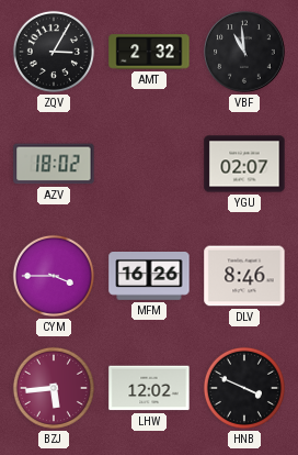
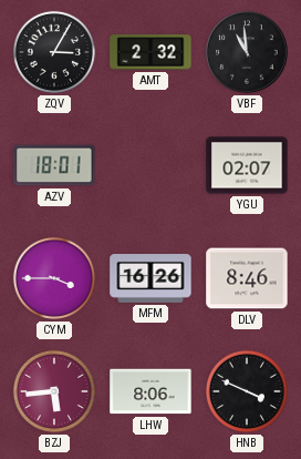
AZV: 18:02 -> 18:01
LHW: 12:02 -> 8:06
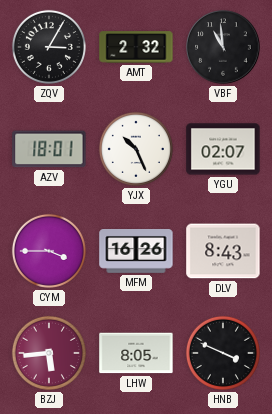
YJX: none -> 10:26
DLV: 8:46 -> 8:43
LHW: 8:06 -> 8:05
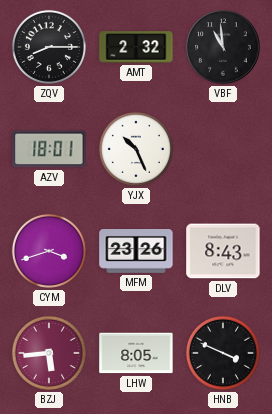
ZQV: 3:05 -> 8:15
YGU: 02:07 -> none
CYM: 3:45 -> 3:42
MFM: 16:26 -> 23:26
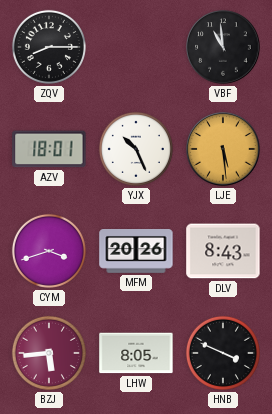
AMT: 2:32 -> none
LJE: none -> 5:29
MFM: 23:26 -> 20:26
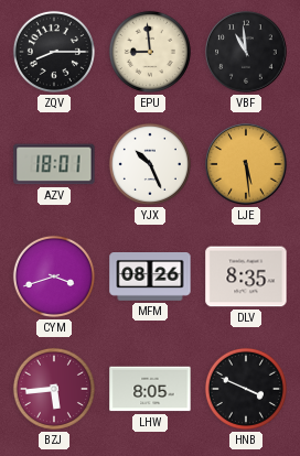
EPU: none -> 8:59
MFM: 20:26 -> 08:26
DLV: 8:43 -> 8:35
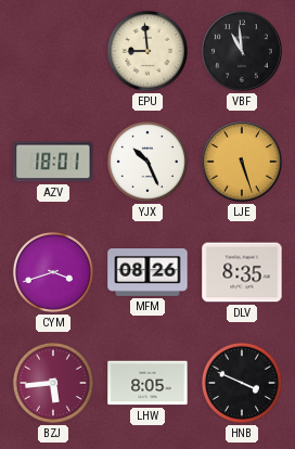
ZQV: 8:15 -> none
LJE: 5:29 -> 5:27
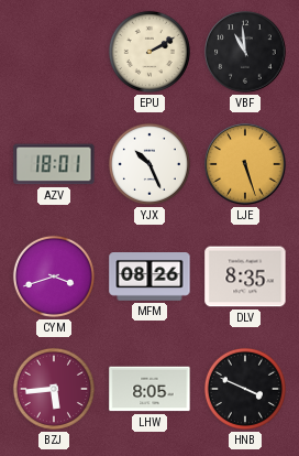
EPU: 8:59 -> 2:10
